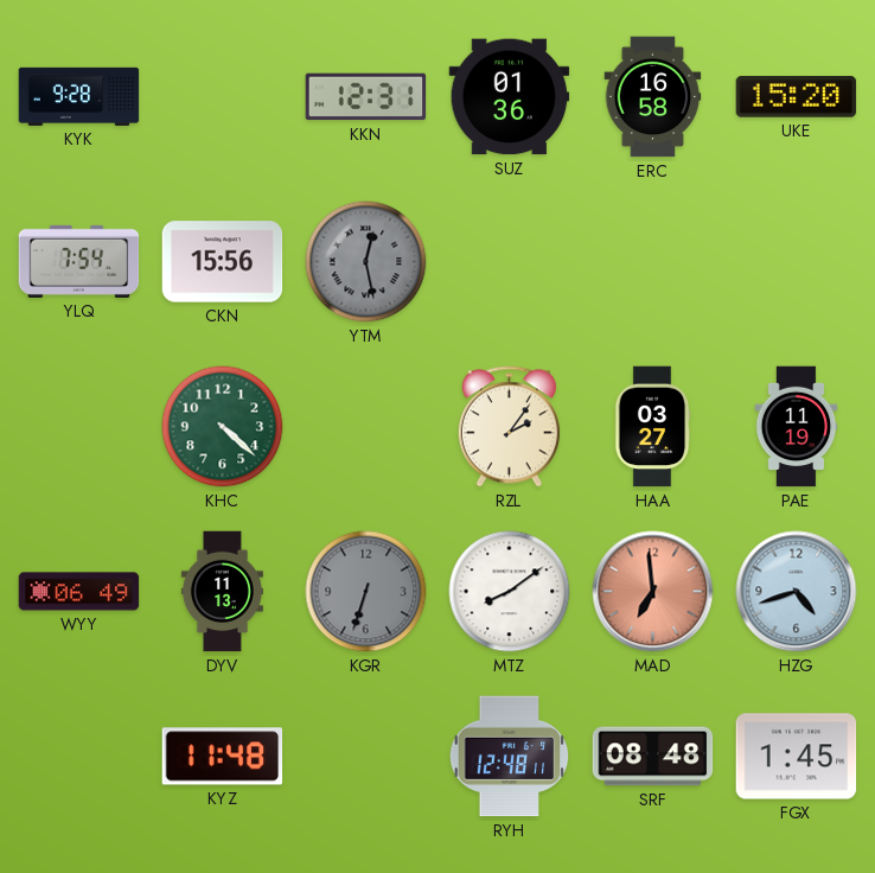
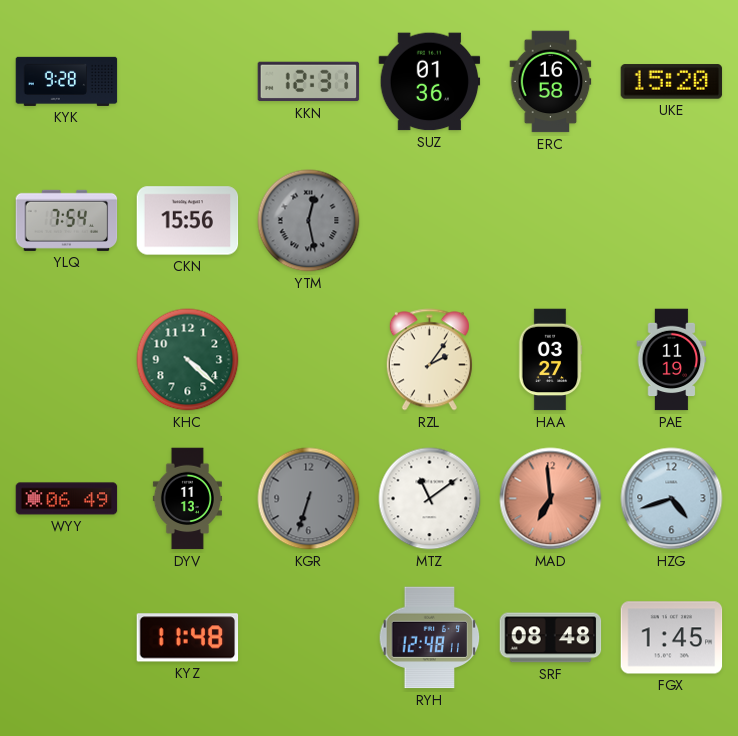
MTZ: 8:09 -> 11:09
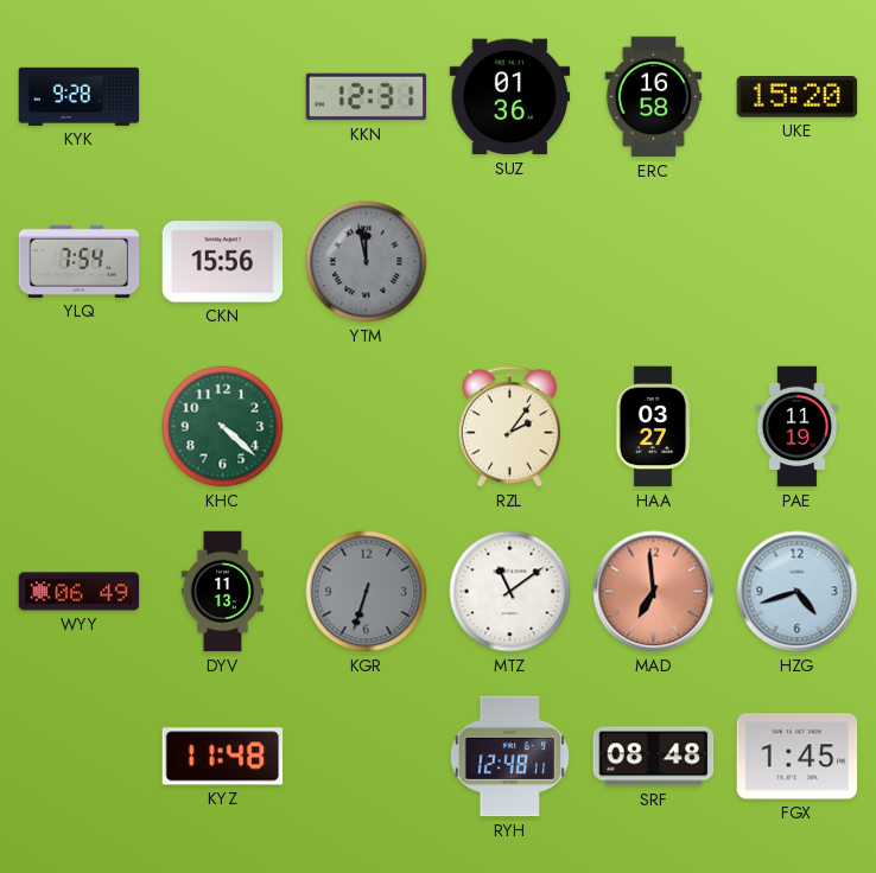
YTM: 12:28 -> 11:58
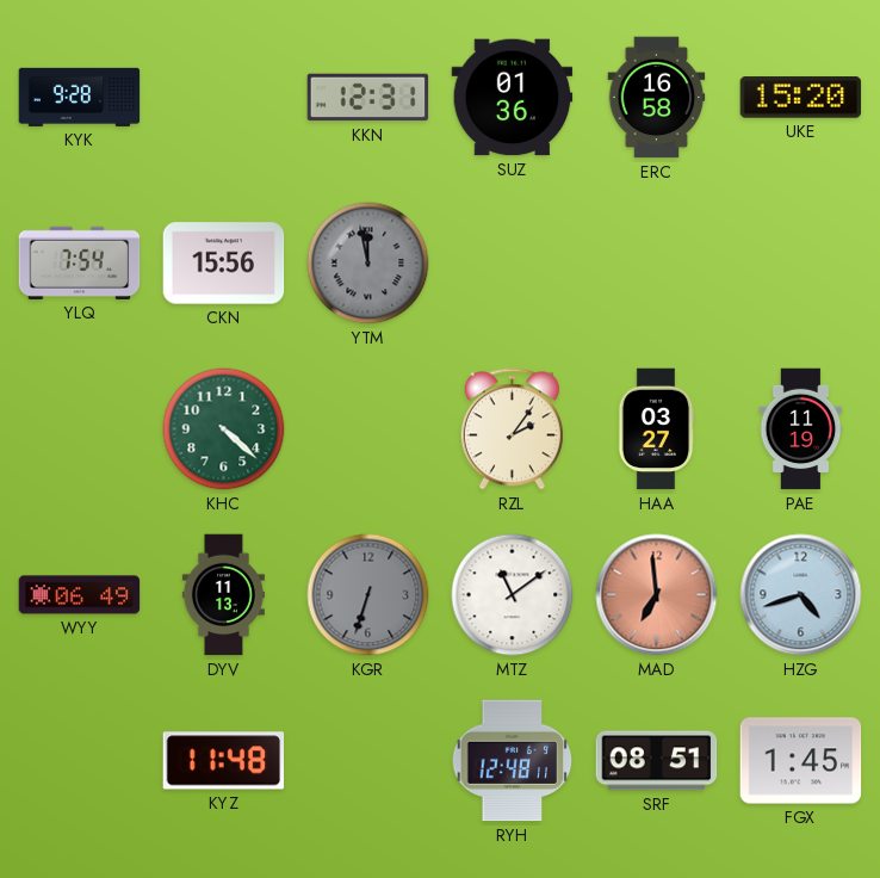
SRF: 08:48 -> 08:51
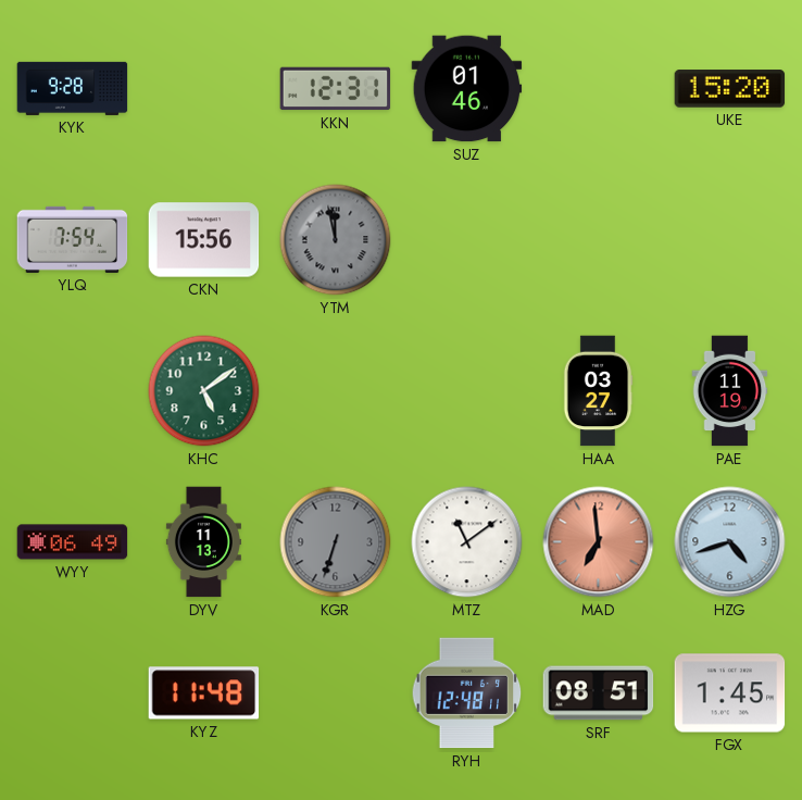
SUZ: 01:36 -> 01:46
ERC: 16:58 -> none
KHC: 4:22 -> 5:09
RZL: 2:06 -> none
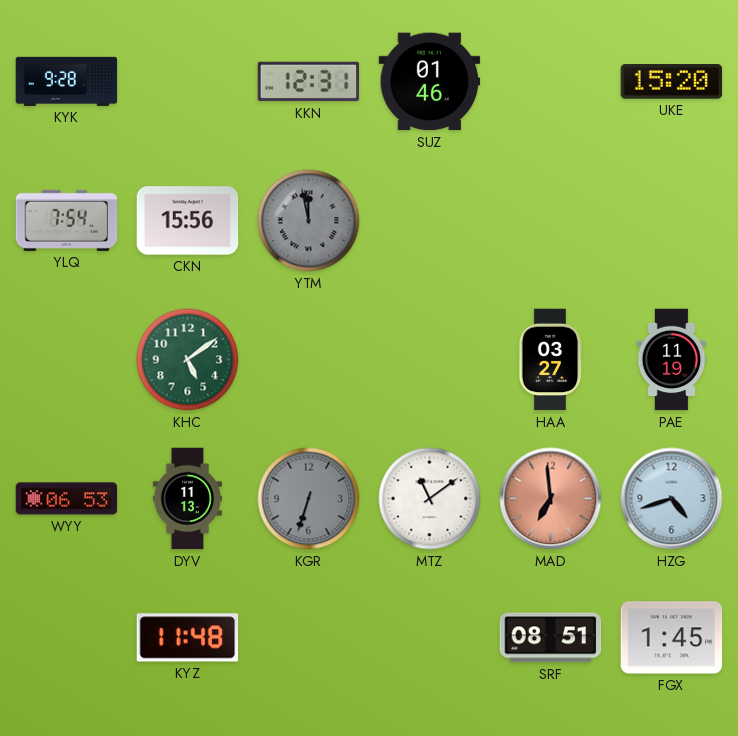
WYY: 06:49 -> 06:53
RYH: 12:48 -> none
